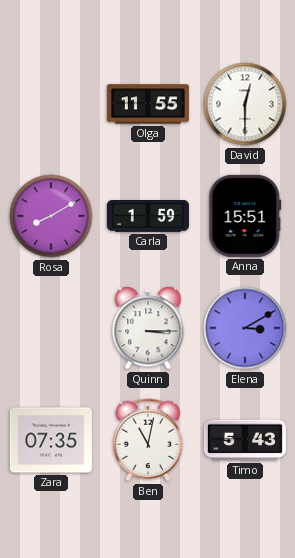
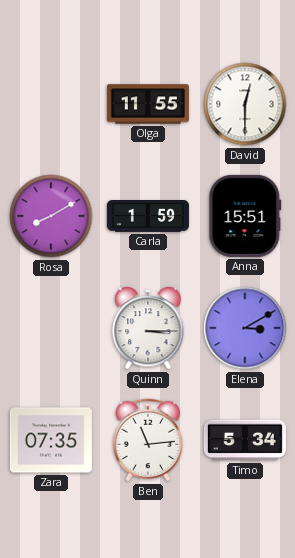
Ben: 11:02 -> 11:14
Timo: 5:43 -> 5:34
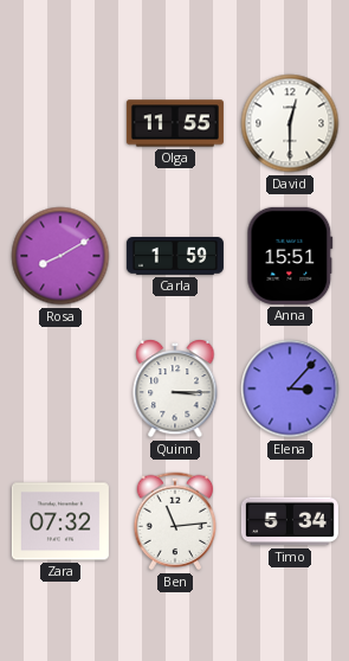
Elena: 3:10 -> 3:07
Zara: 07:35 -> 07:32
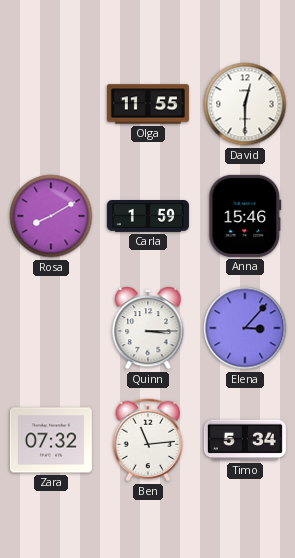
Anna: 15:51 -> 15:46
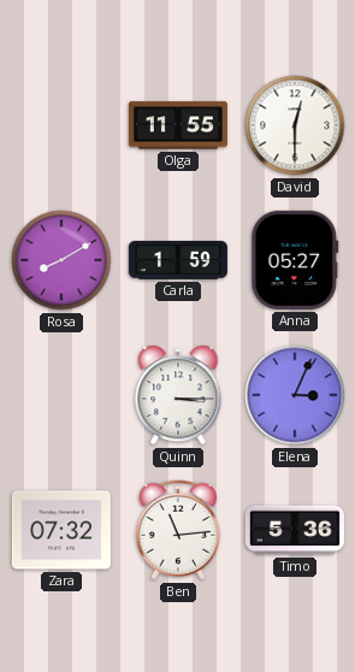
Anna: 15:46 -> 05:27
Elena: 3:07 -> 3:04
Timo: 5:34 -> 5:36
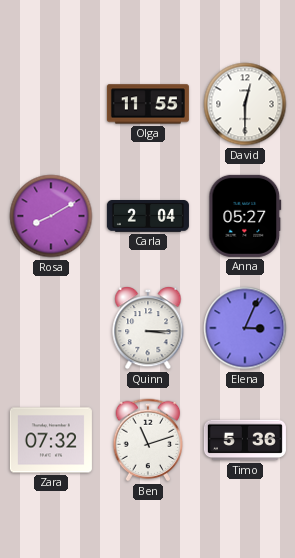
Carla: 1:59 -> 2:04
Ben: 11:14 -> 11:12
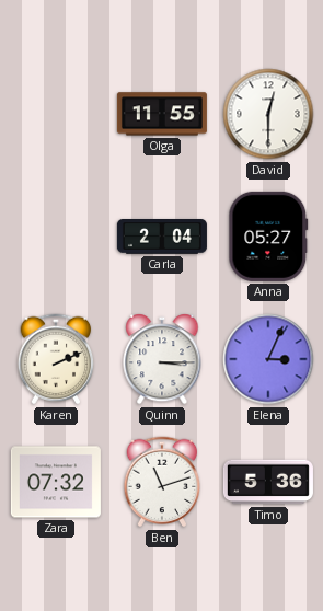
Rosa: 8:10 -> none
Karen: none -> 2:11
